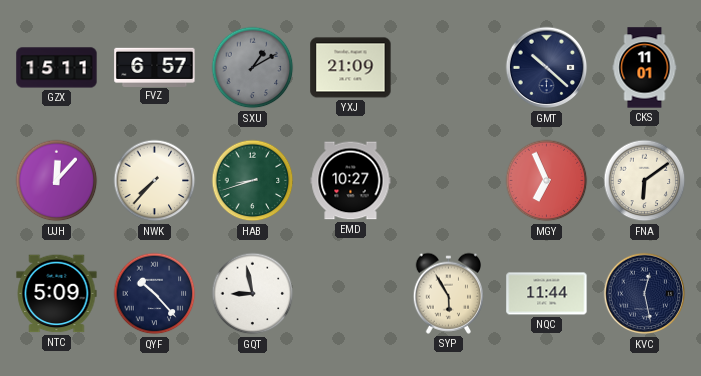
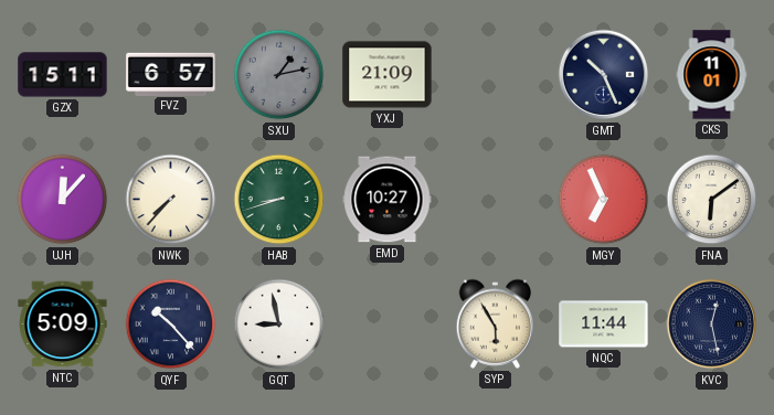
SXU: 1:10 -> 1:13
GMT: 10:22 -> 10:26
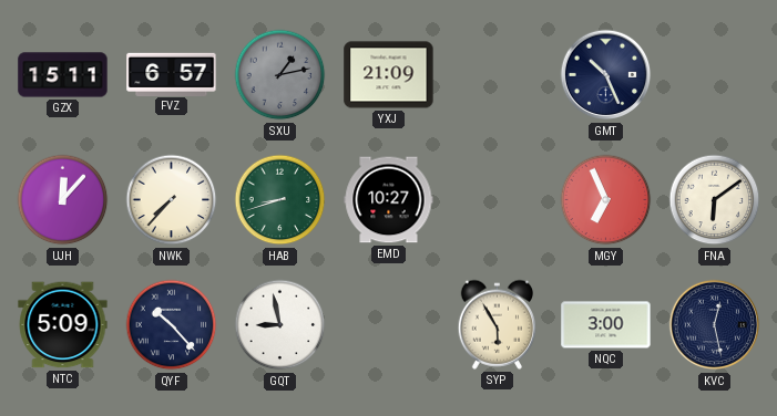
CKS: 11:01 -> none
NQC: 11:44 -> 3:00
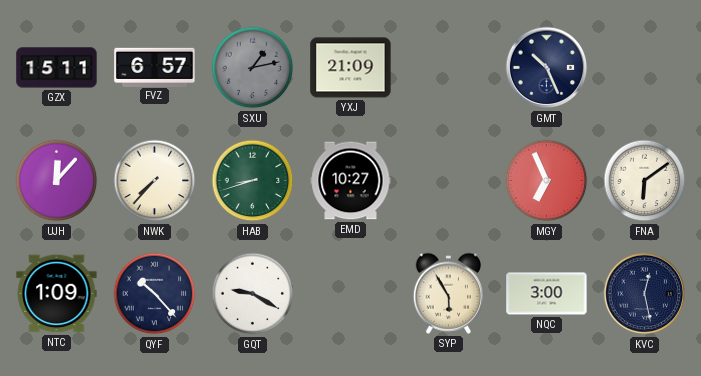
NTC: 5:09 -> 1:09
GQT: 8:58 -> 9:20
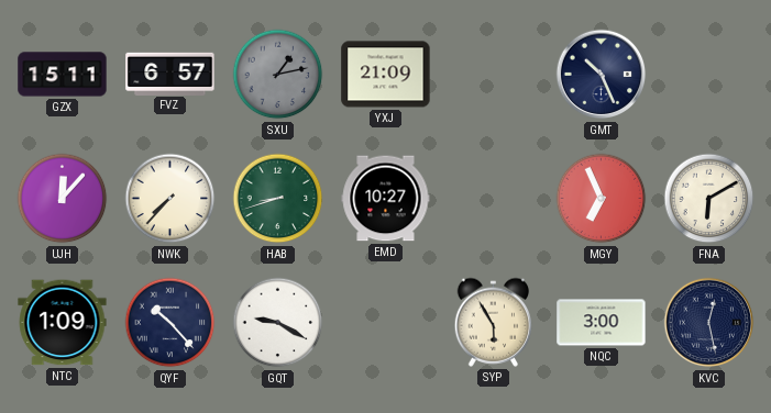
FNA: 6:09 -> 6:10
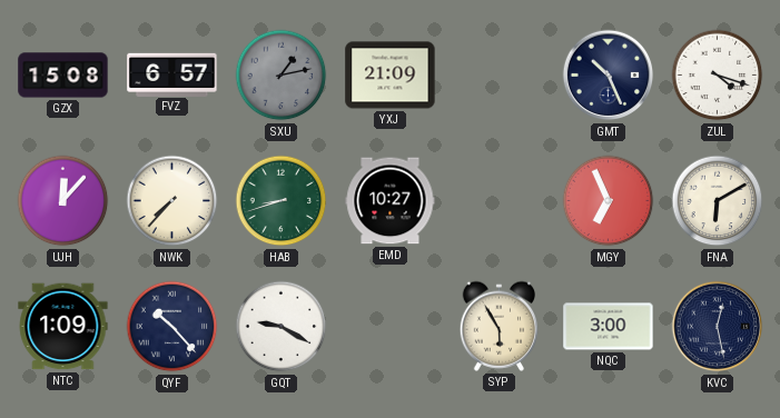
GZX: 15:11 -> 15:08
ZUL: none -> 4:18
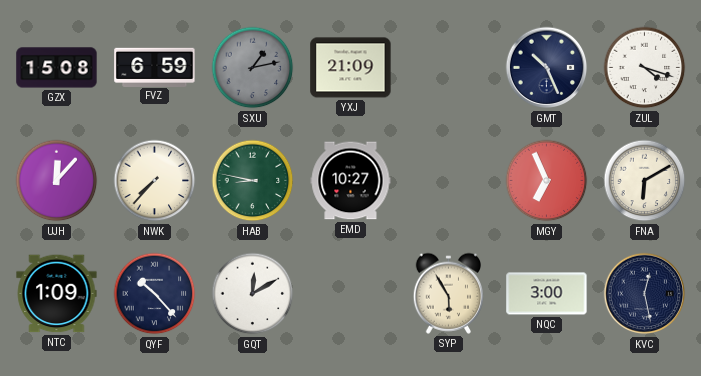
FVZ: 6:57 -> 6:59
HAB: 8:42 -> 8:47
GQT: 9:20 -> 12:10
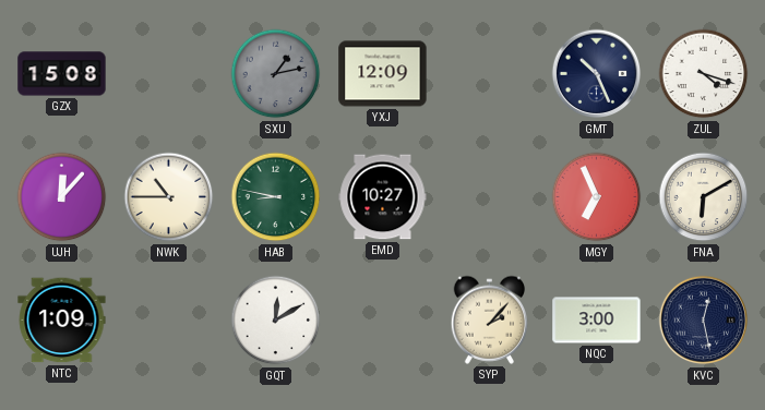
FVZ: 6:59 -> none
YXJ: 21:09 -> 12:09
NWK: 7:37 -> 10:45
QYF: 10:23 -> none
SYP: 5:55 -> 2:07
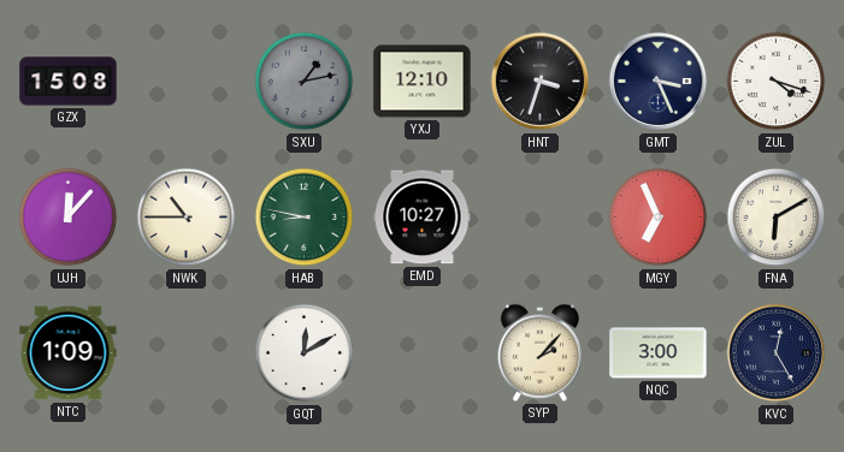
YXJ: 12:09 -> 12:10
HNT: none -> 3:33
GMT: 10:26 -> 3:26
KVC: 12:28 -> 12:25
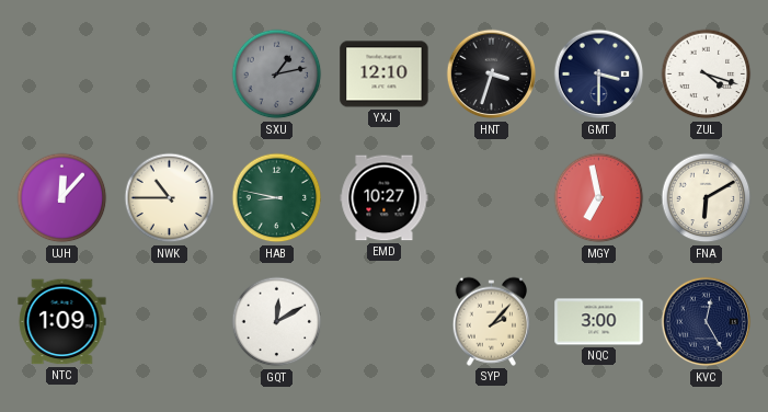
GZX: 15:08 -> none
GMT: 3:26 -> 3:30
MGY: 6:56 -> 6:58
